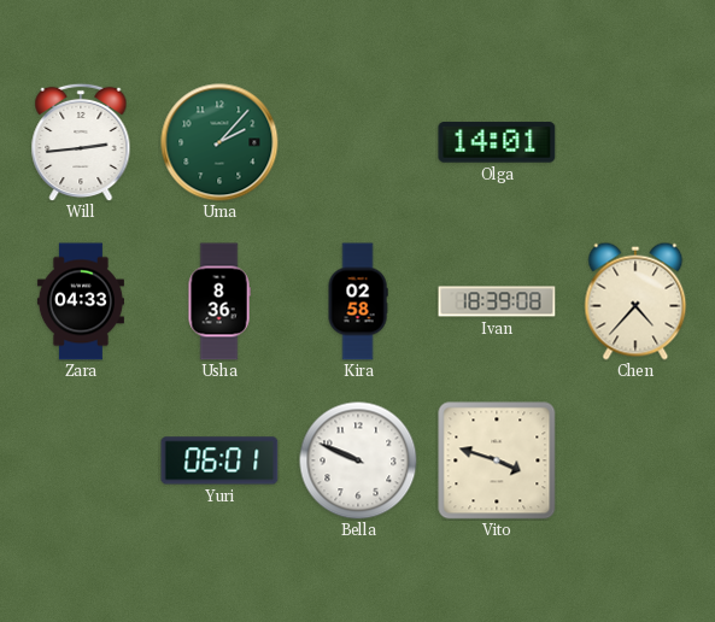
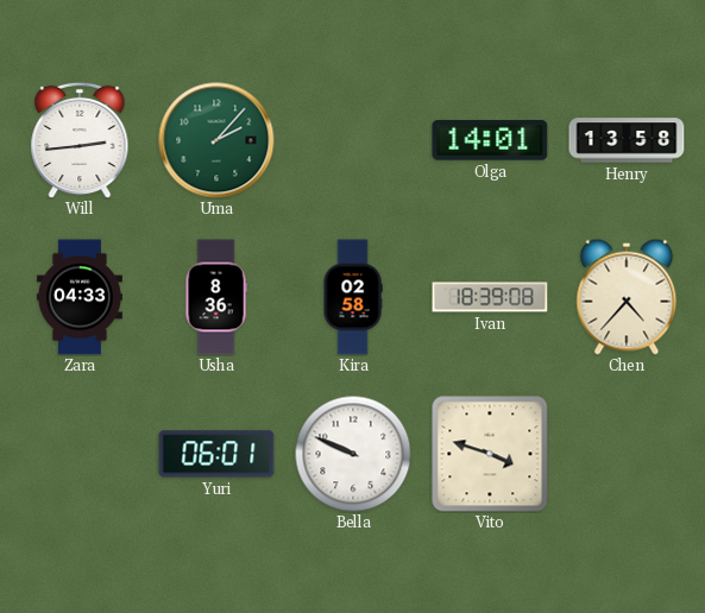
Henry: none -> 13:58
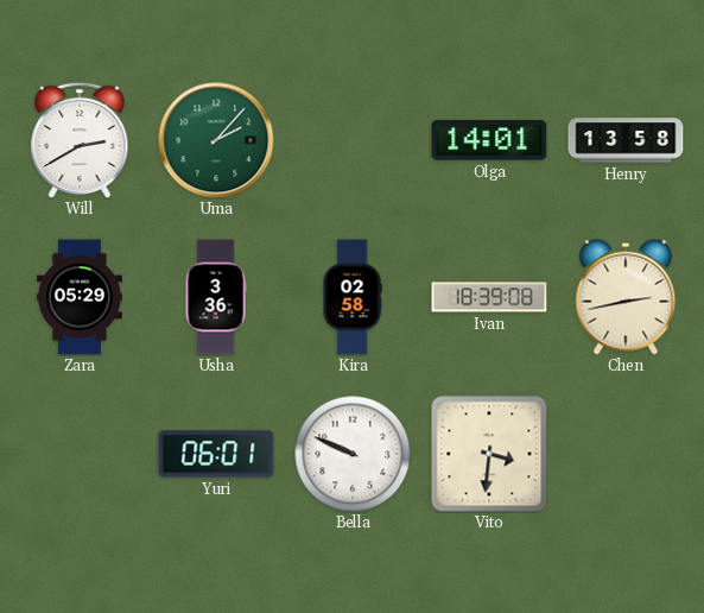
Will: 2:44 -> 2:40
Zara: 04:33 -> 05:29
Usha: 8:36 -> 3:36
Chen: 4:37 -> 2:43
Vito: 3:48 -> 3:31
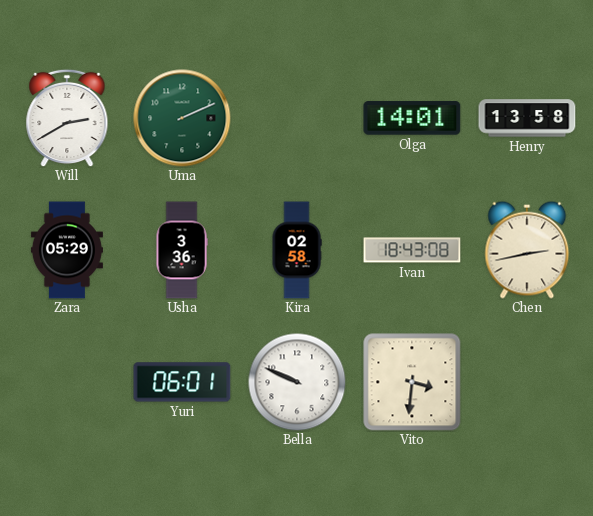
Uma: 2:07 -> 2:11
Ivan: 18:39 -> 18:43
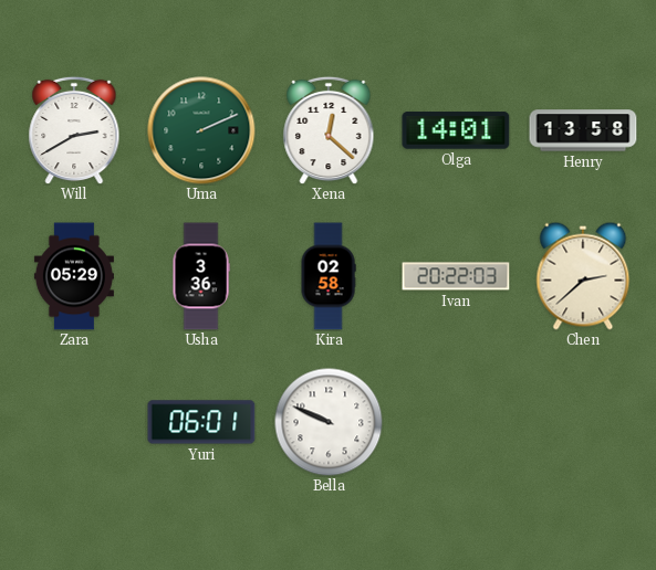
Xena: none -> 12:22
Ivan: 18:43 -> 20:22
Chen: 2:43 -> 2:38
Vito: 3:31 -> none
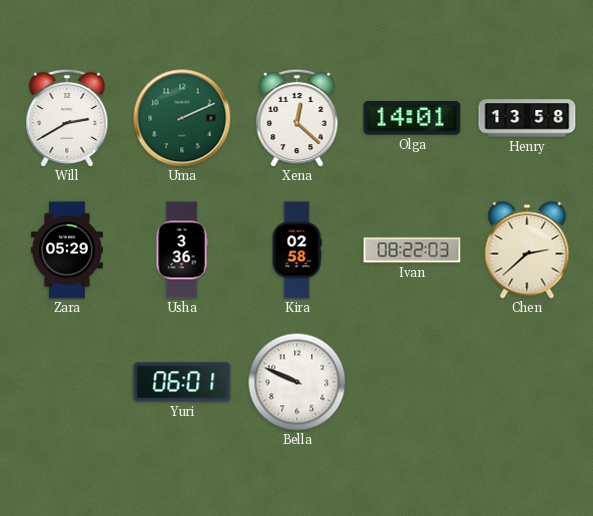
Ivan: 20:22 -> 08:22
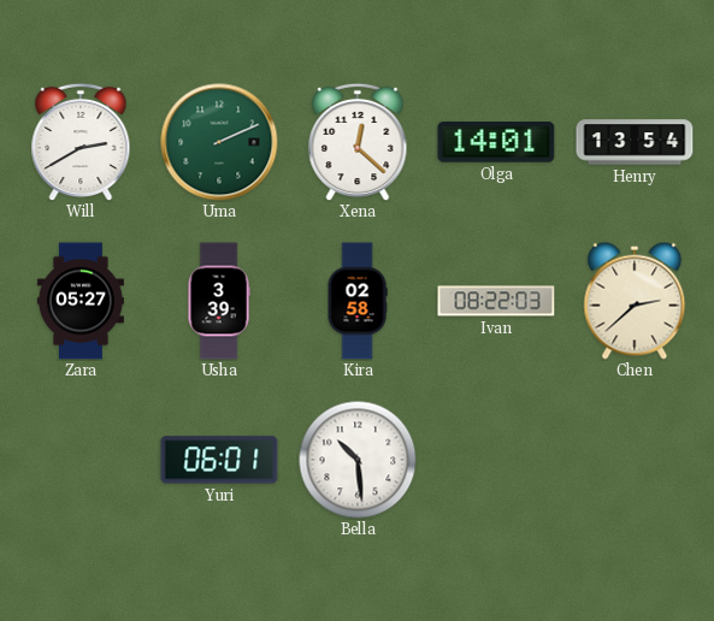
Henry: 13:58 -> 13:54
Zara: 05:29 -> 05:27
Usha: 3:36 -> 3:39
Bella: 9:49 -> 10:29
